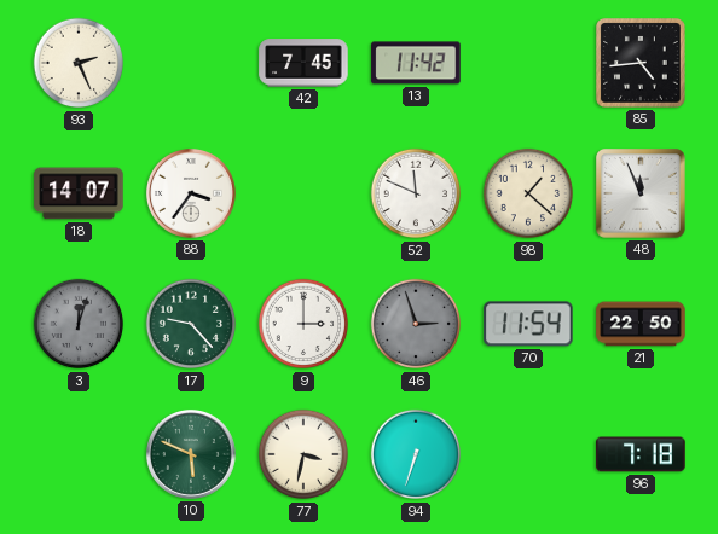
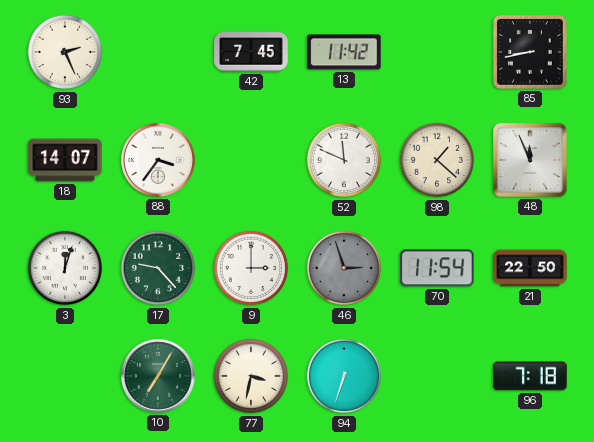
85: 4:44 -> 8:43
3 dial: grey -> white
10: 5:49 -> 7:05
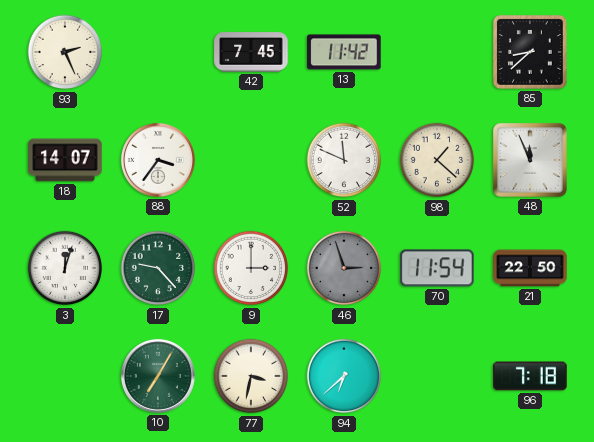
85: 8:43 -> 8:38
94: 6:33 -> 6:38
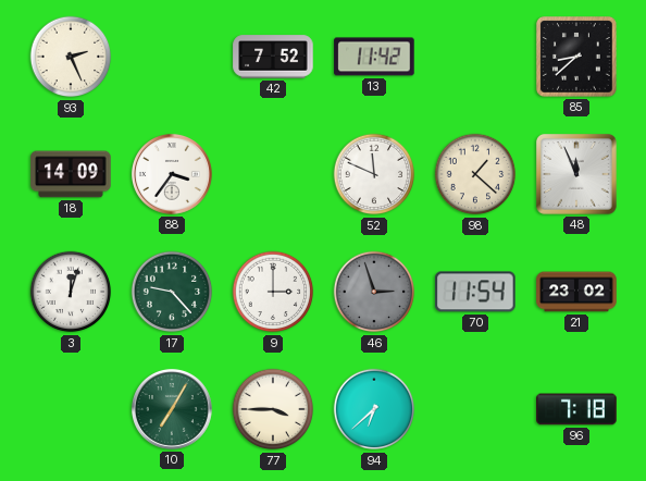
42: 7:45 -> 7:52
18: 14:07 -> 14:09
21: 22:50 -> 23:02
77: 3:32 -> 3:45
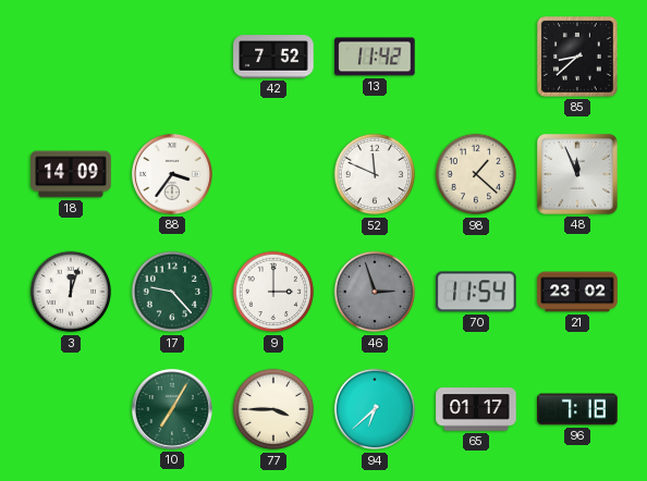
93: 2:26 -> none
65: none -> 01:17
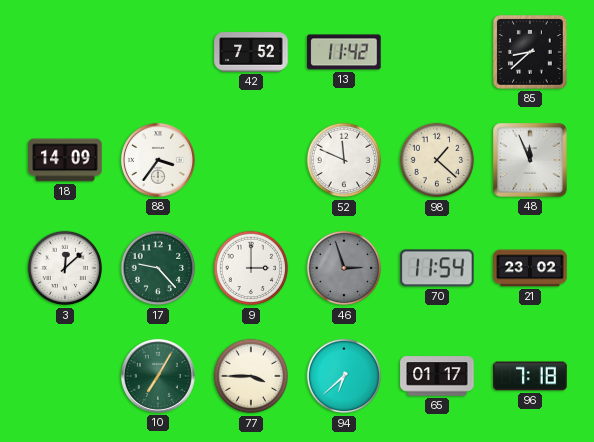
3: 12:03 -> 12:08
